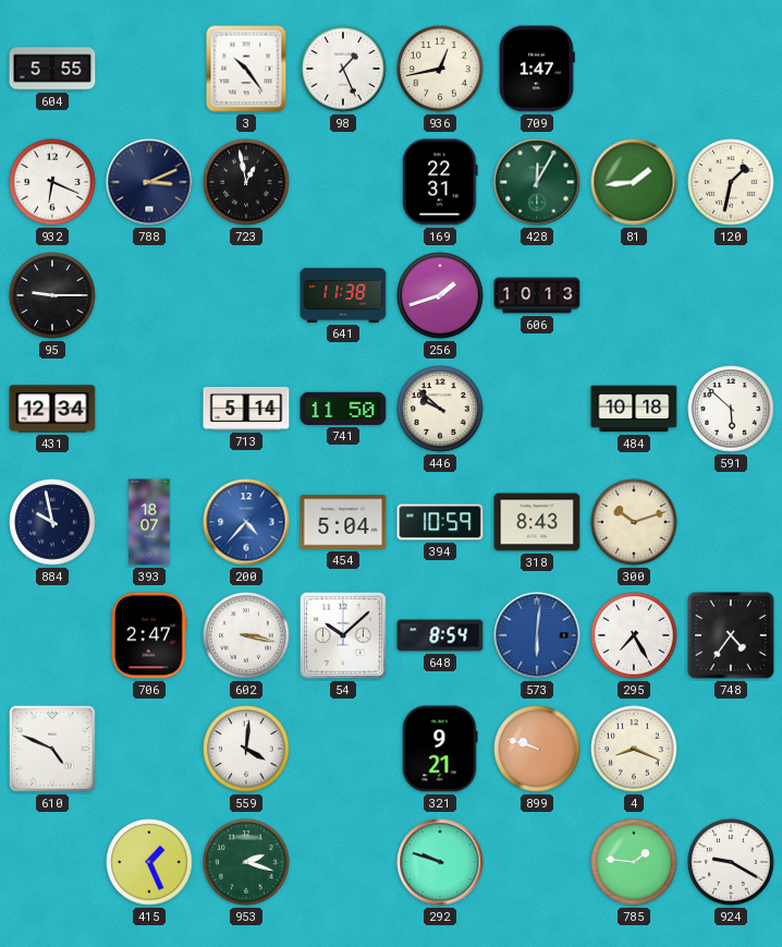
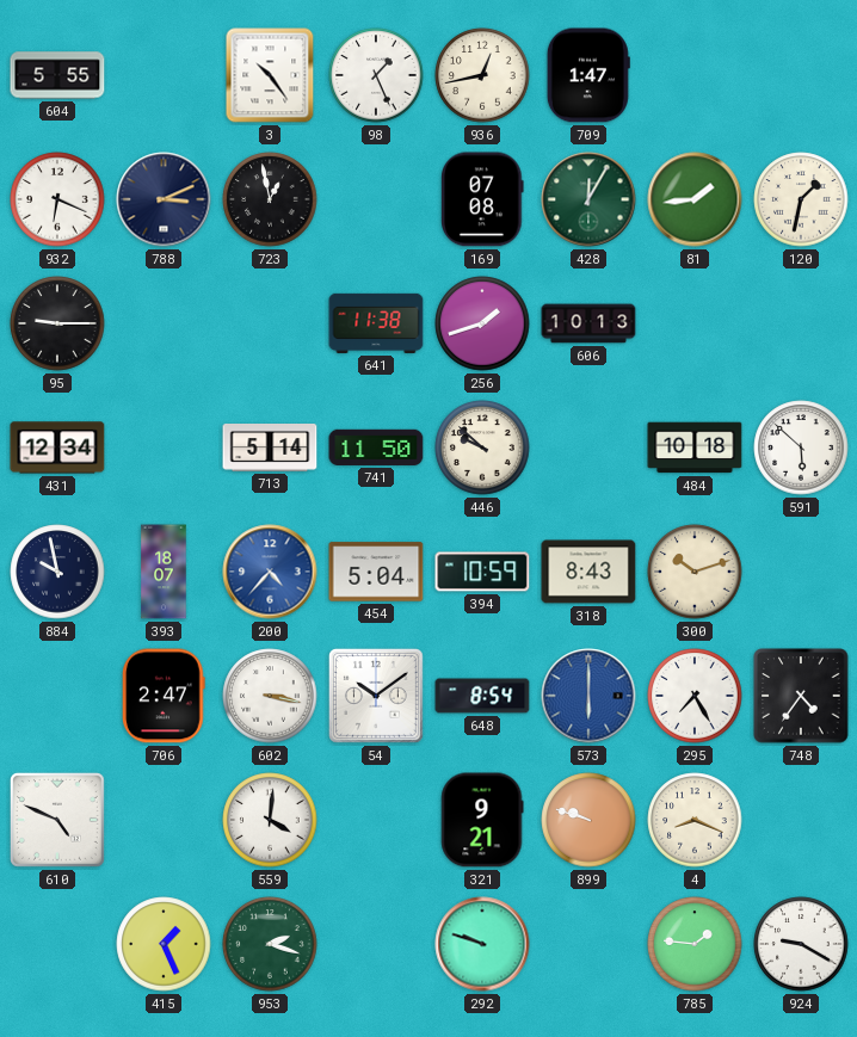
169: 22:31 -> 07:08
54: 10:08 -> 10:09
573: 6:01 -> 6:00
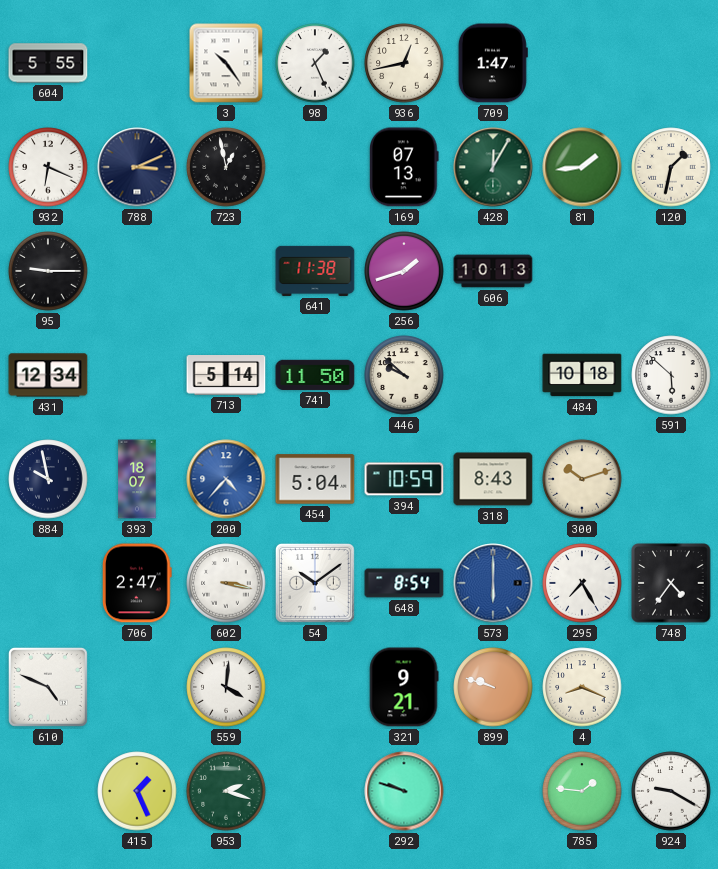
169: 07:08 -> 07:13
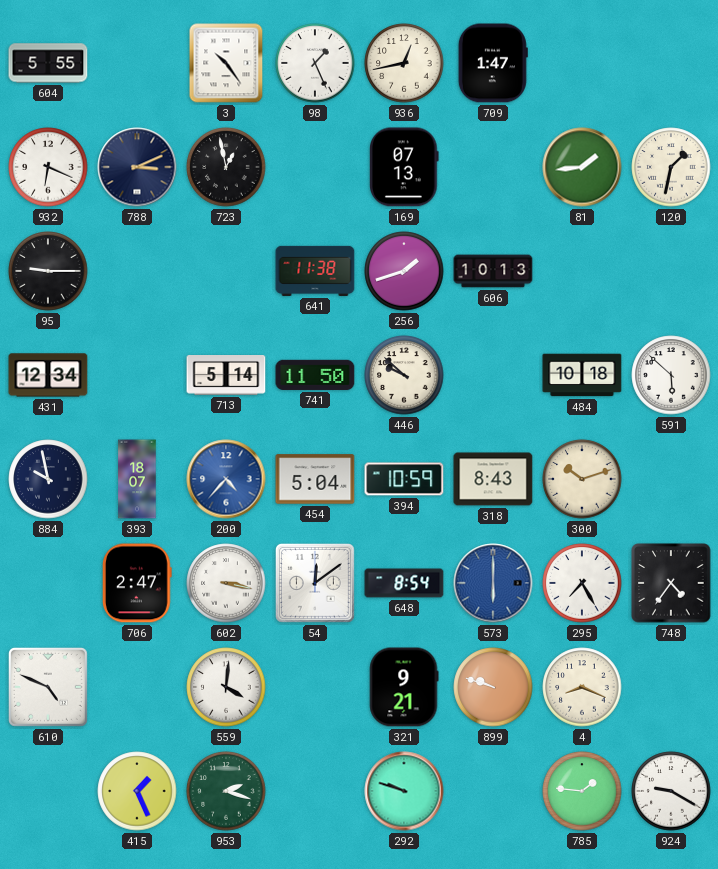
428: 12:05 -> none
54: 10:09 -> 12:09
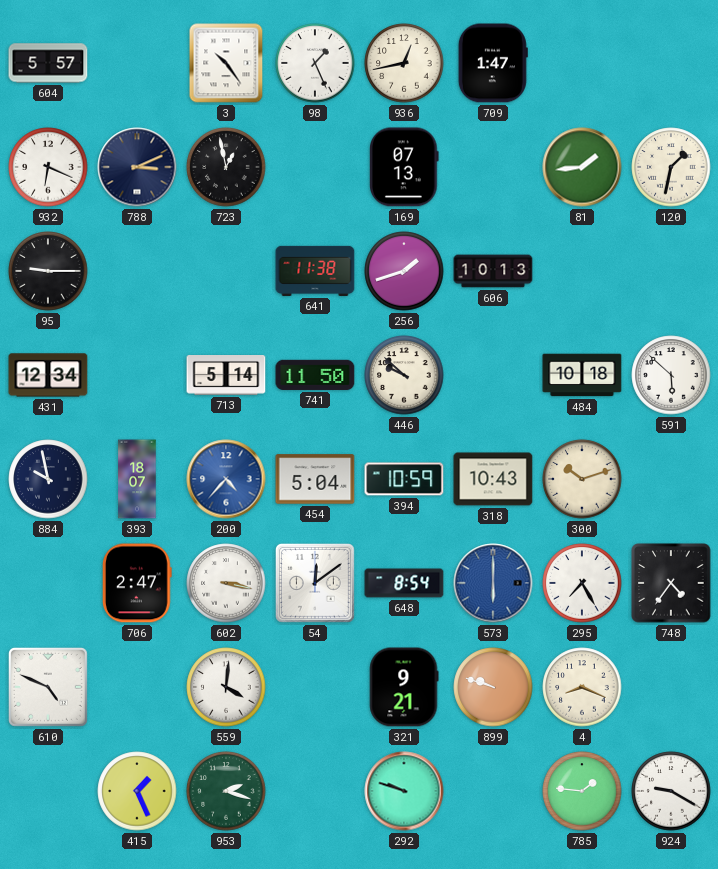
604: 5:55 -> 5:57
318: 8:43 -> 10:43
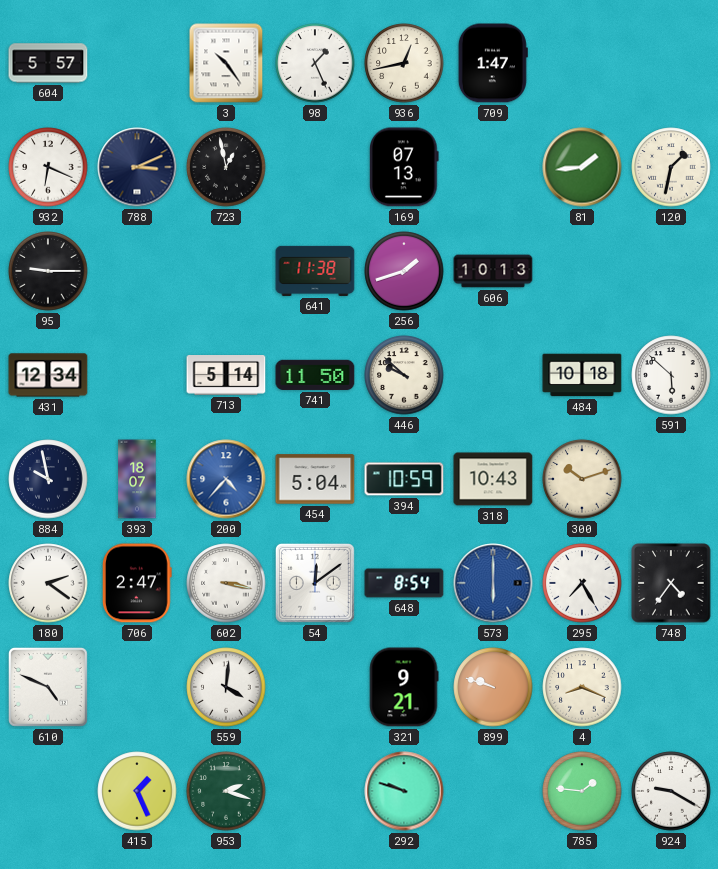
180: none -> 2:21
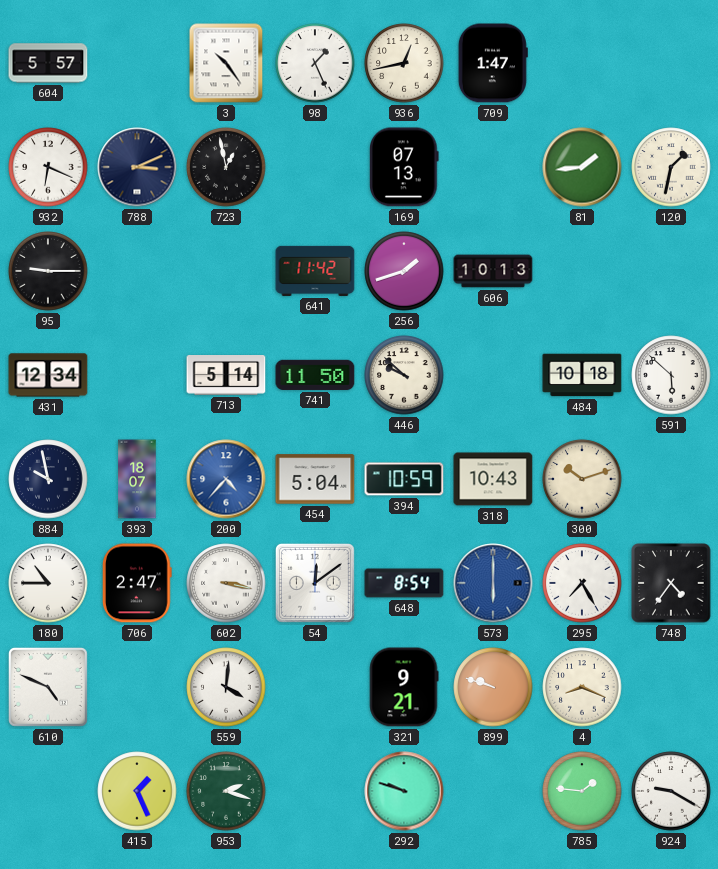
641: 11:38 -> 11:42
180: 2:21 -> 10:45
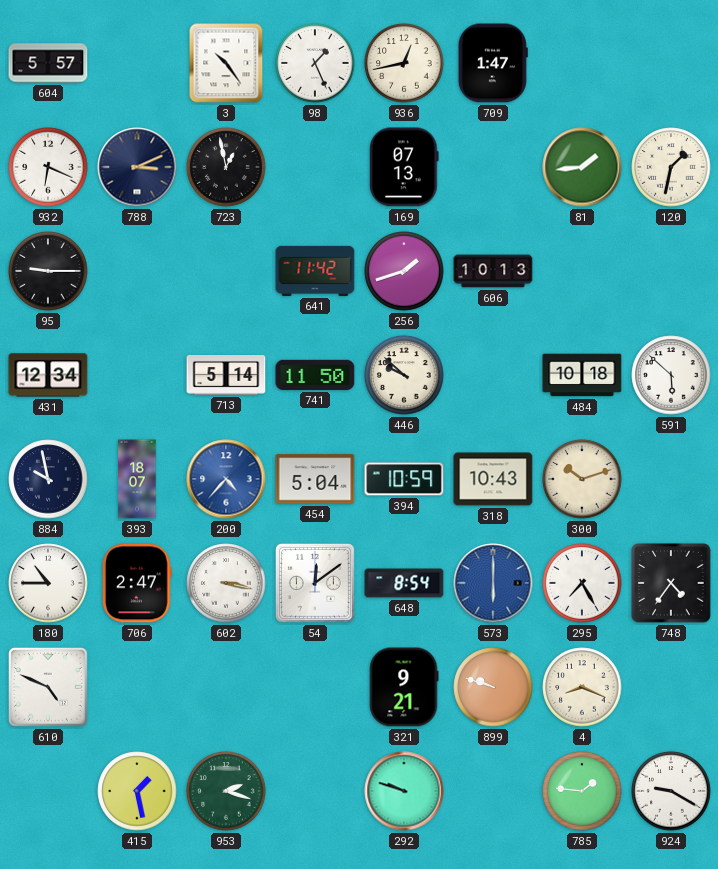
559: 4:01 -> none
415: 1:26 -> 1:28
